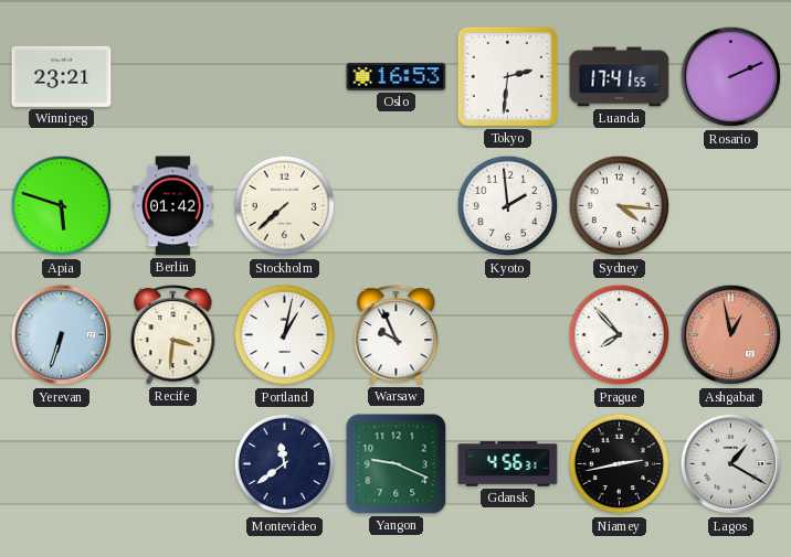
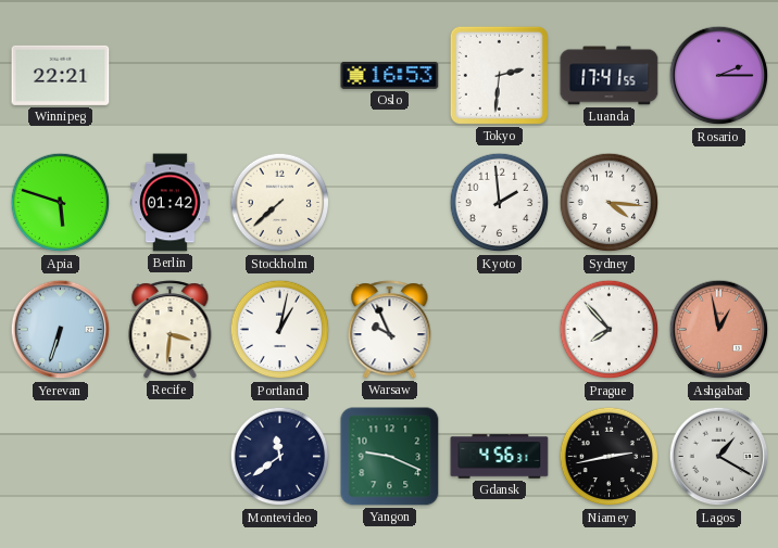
Winnipeg: 23:21 -> 22:21
Rosario: 2:11 -> 2:15
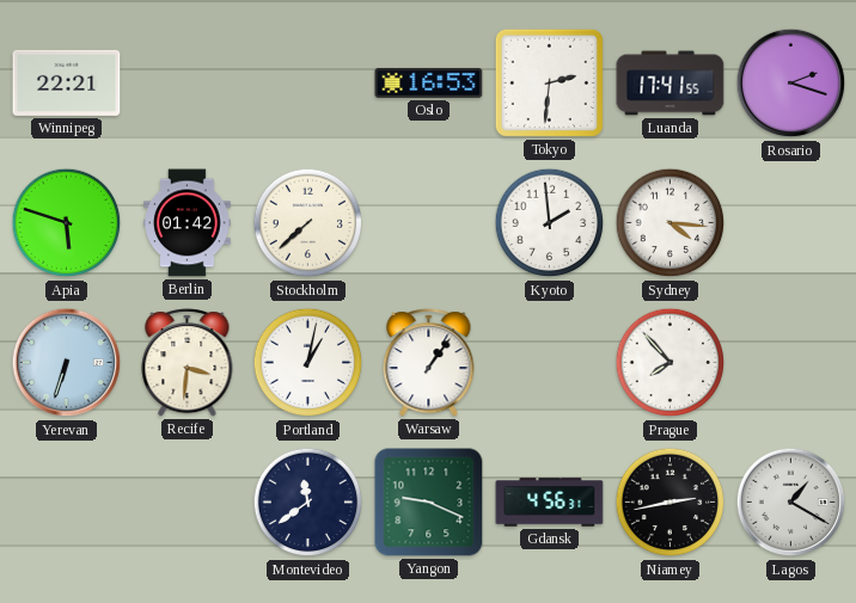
Rosario: 2:15 -> 2:18
Warsaw: 9:56 -> 1:06
Ashgabat: 12:58 -> none
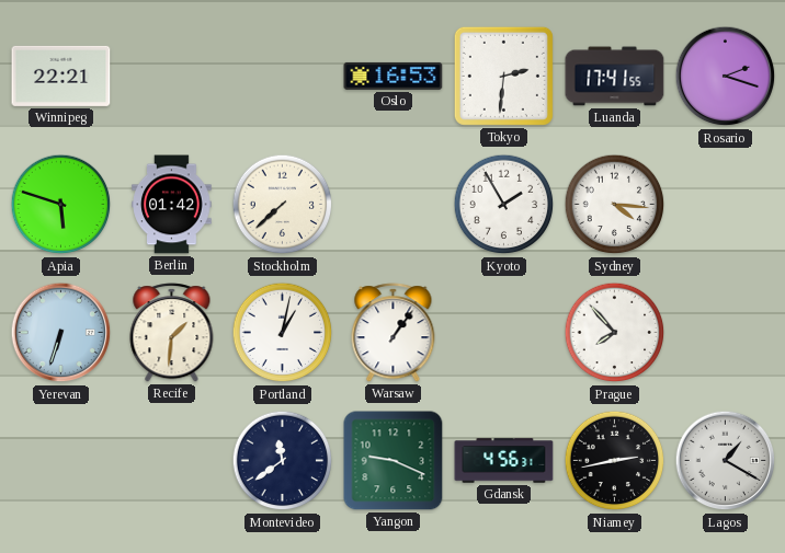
Kyoto: 1:59 -> 1:55
Recife: 3:31 -> 1:31
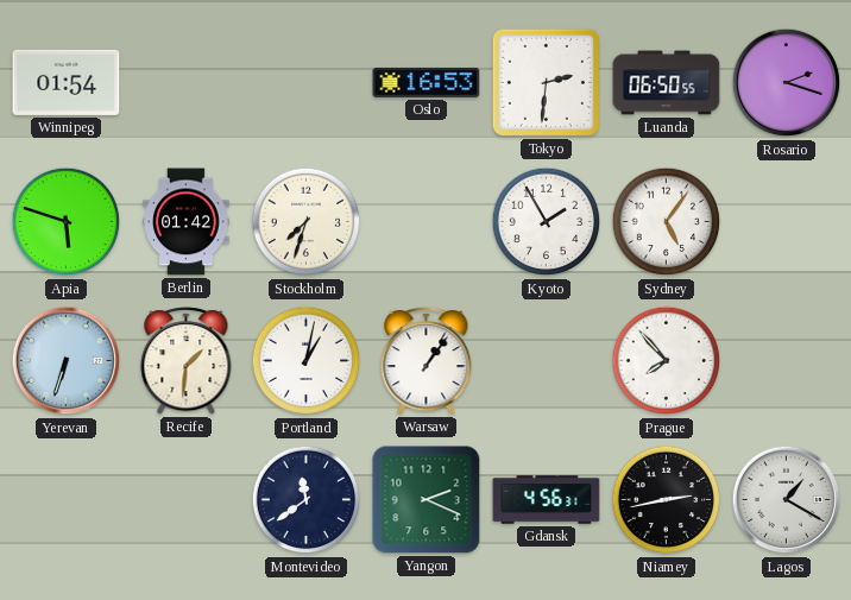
Winnipeg: 22:21 -> 01:54
Luanda: 17:41 -> 06:50
Stockholm: 7:38 -> 7:33
Sydney: 4:16 -> 5:06
Yangon: 9:19 -> 2:19
